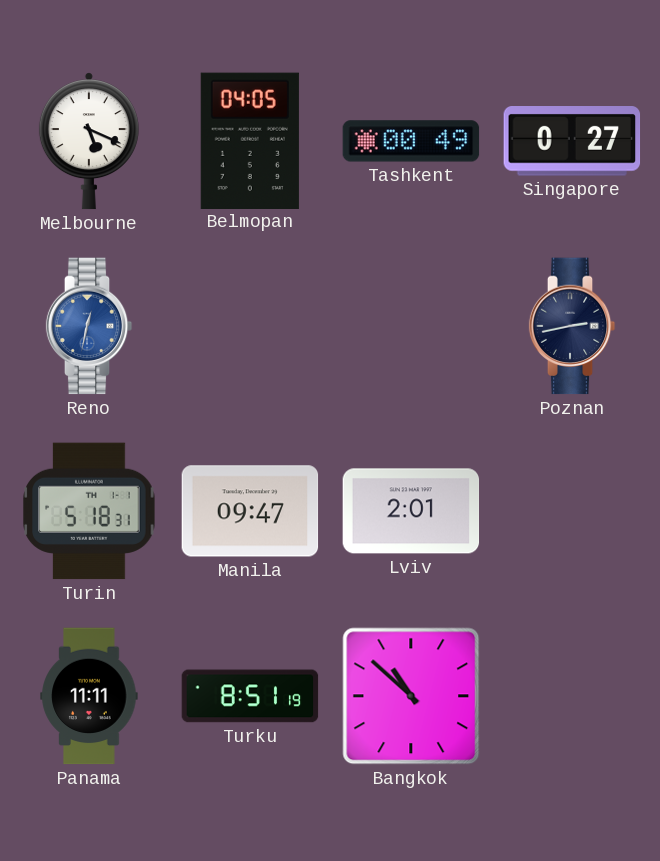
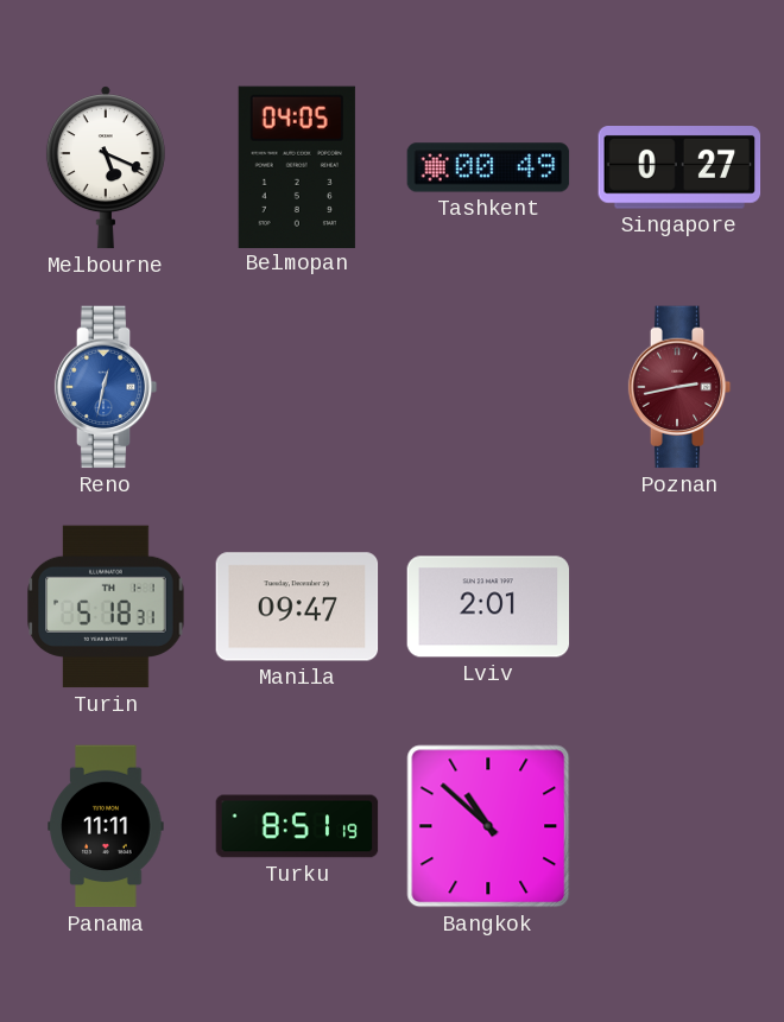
Poznan dial: navy -> burgundy
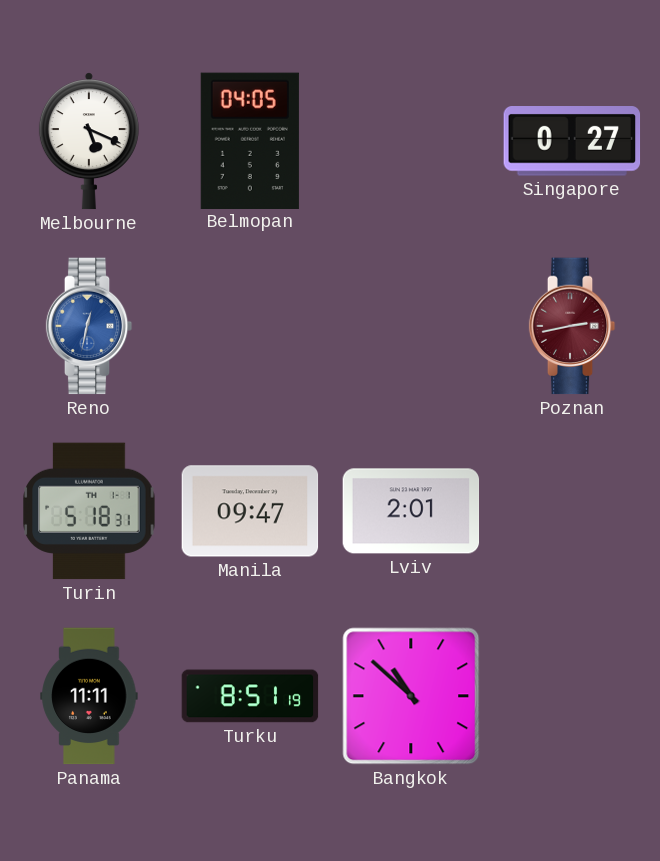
Tashkent: 00:49 -> none
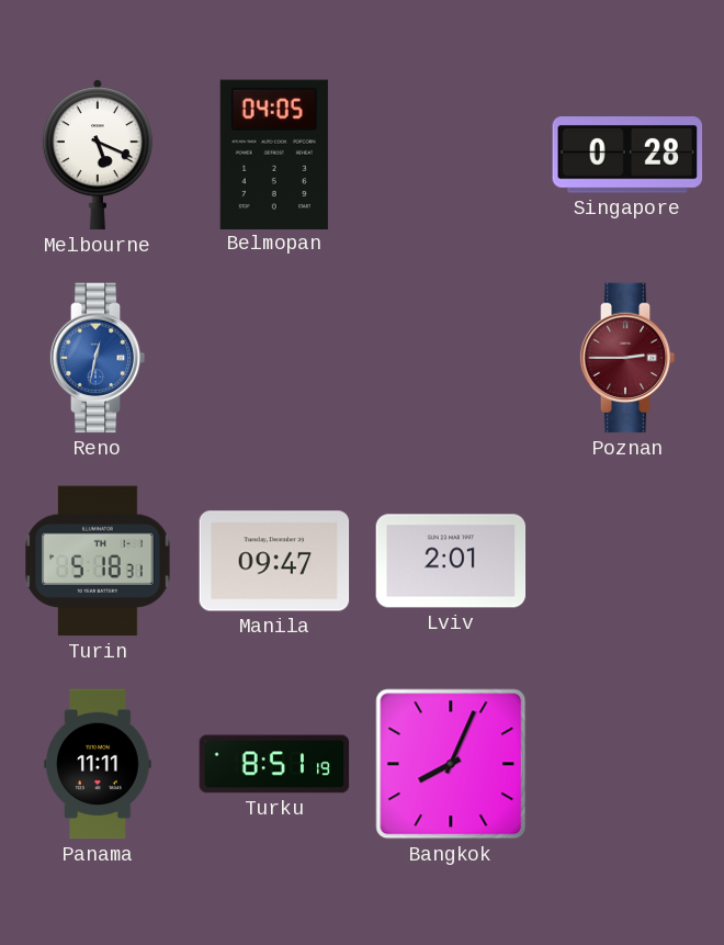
Singapore: 0:27 -> 0:28
Poznan: 2:43 -> 2:45
Bangkok: 10:52 -> 8:04
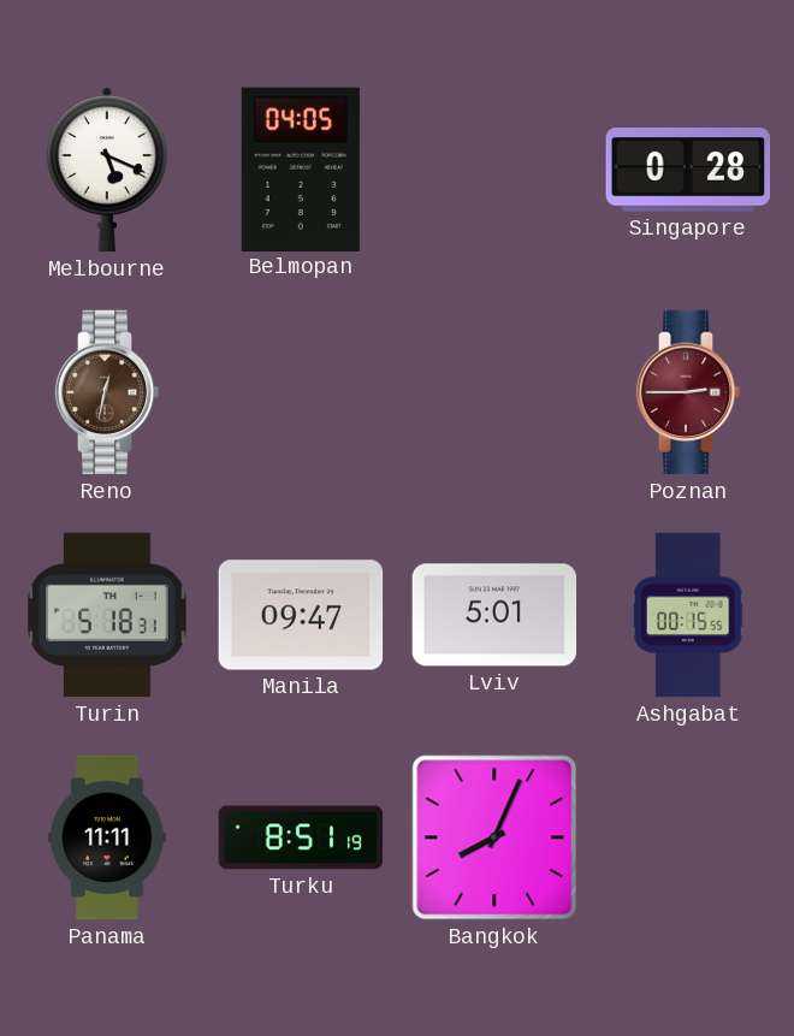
Reno dial: blue -> brown
Lviv: 2:01 -> 5:01
Ashgabat: none -> 00:15
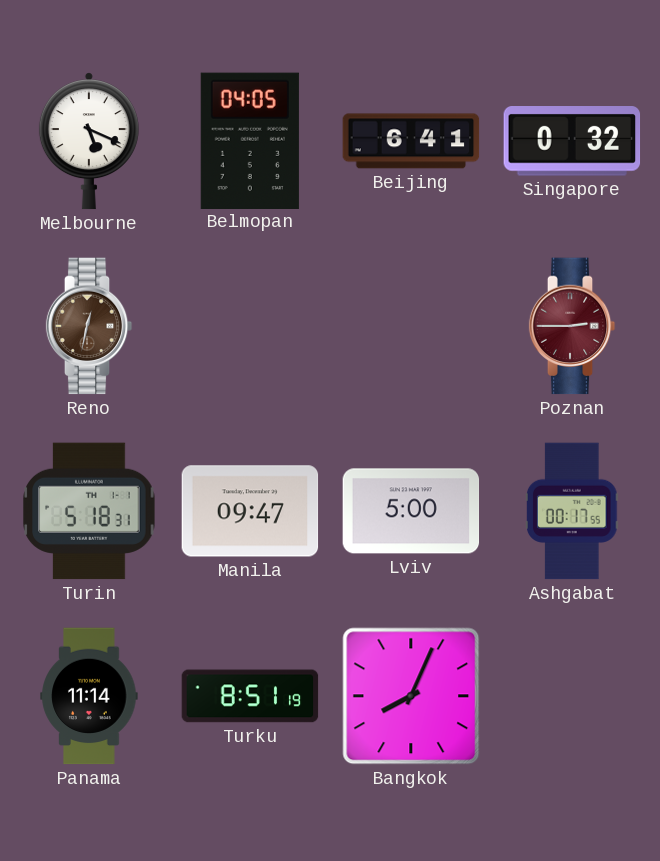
Beijing: none -> 6:41
Singapore: 0:28 -> 0:32
Lviv: 5:01 -> 5:00
Ashgabat: 00:15 -> 00:17
Panama: 11:11 -> 11:14
